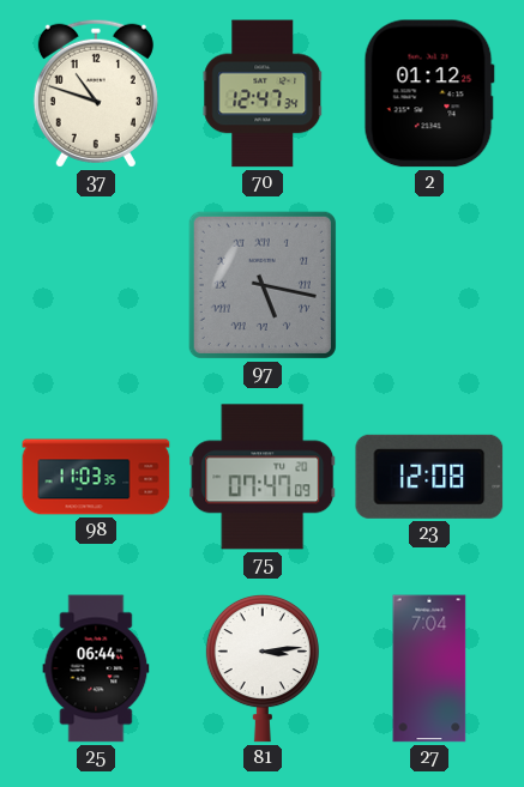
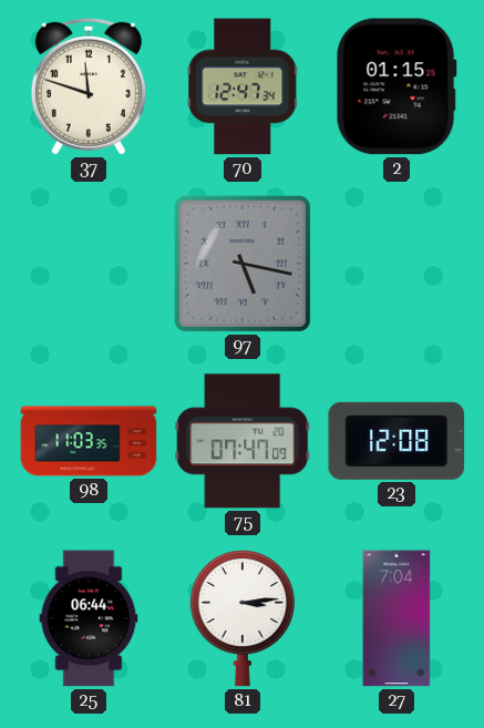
37: 10:48 -> 11:48
2: 01:12 -> 01:15
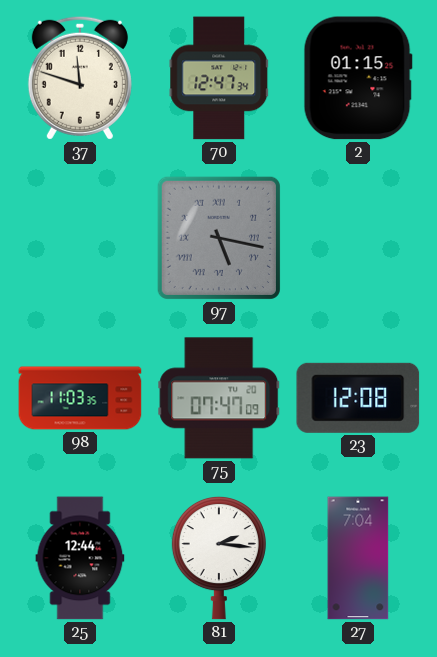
25: 06:44 -> 12:44
81: 3:14 -> 2:16
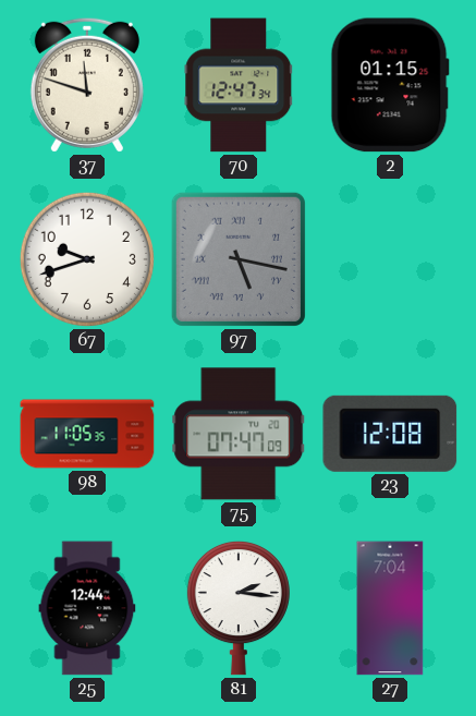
67: none -> 9:42
98: 11:03 -> 11:05
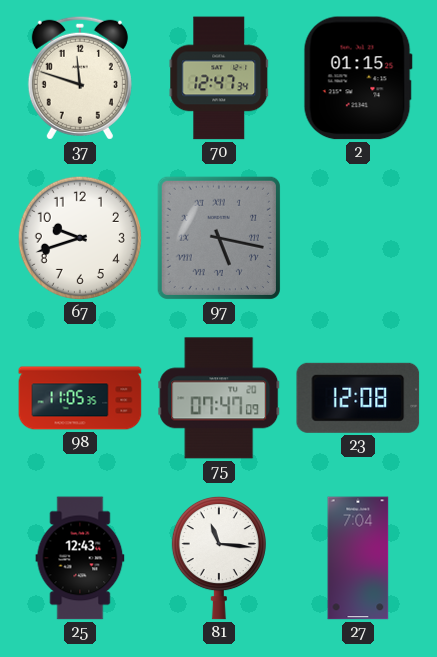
25: 12:44 -> 12:43
81: 2:16 -> 11:16
